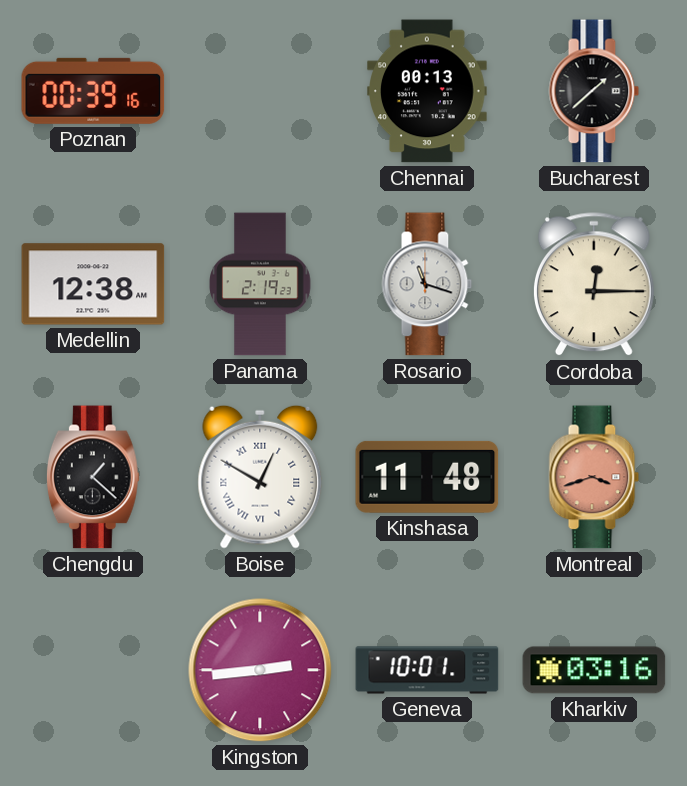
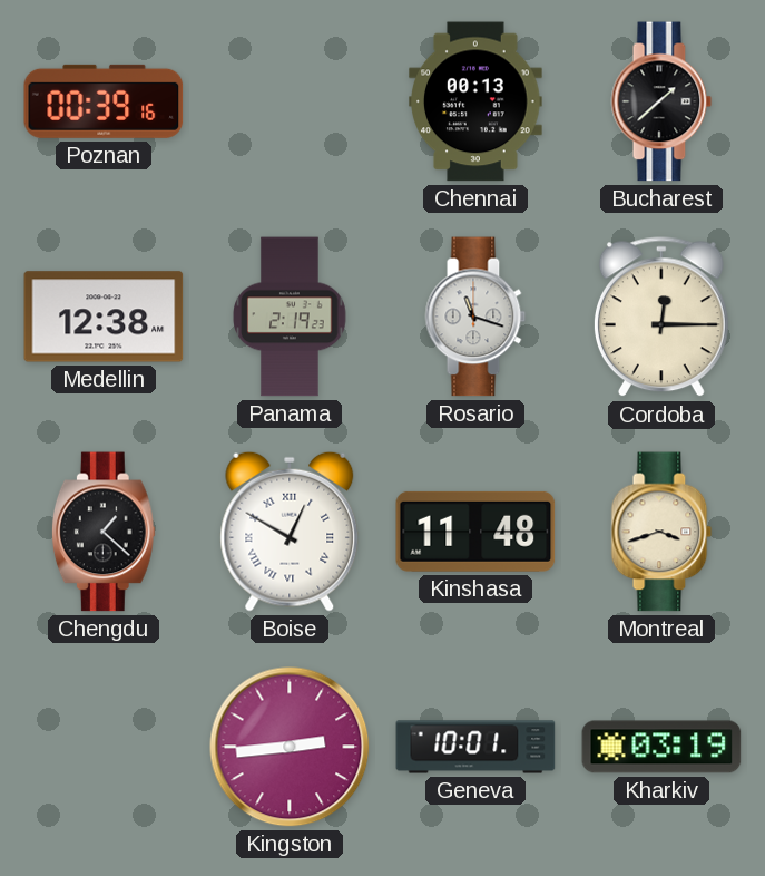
Montreal dial: salmon -> cream
Kharkiv: 03:16 -> 03:19
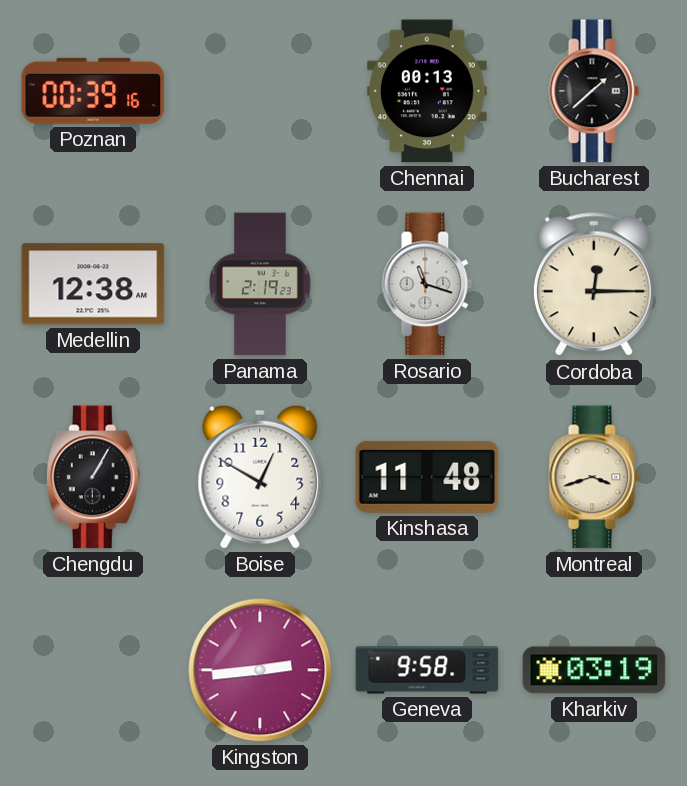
Chengdu: 1:22 -> 1:05
Boise numerals: Roman -> Arabic
Geneva: 10:01 -> 9:58
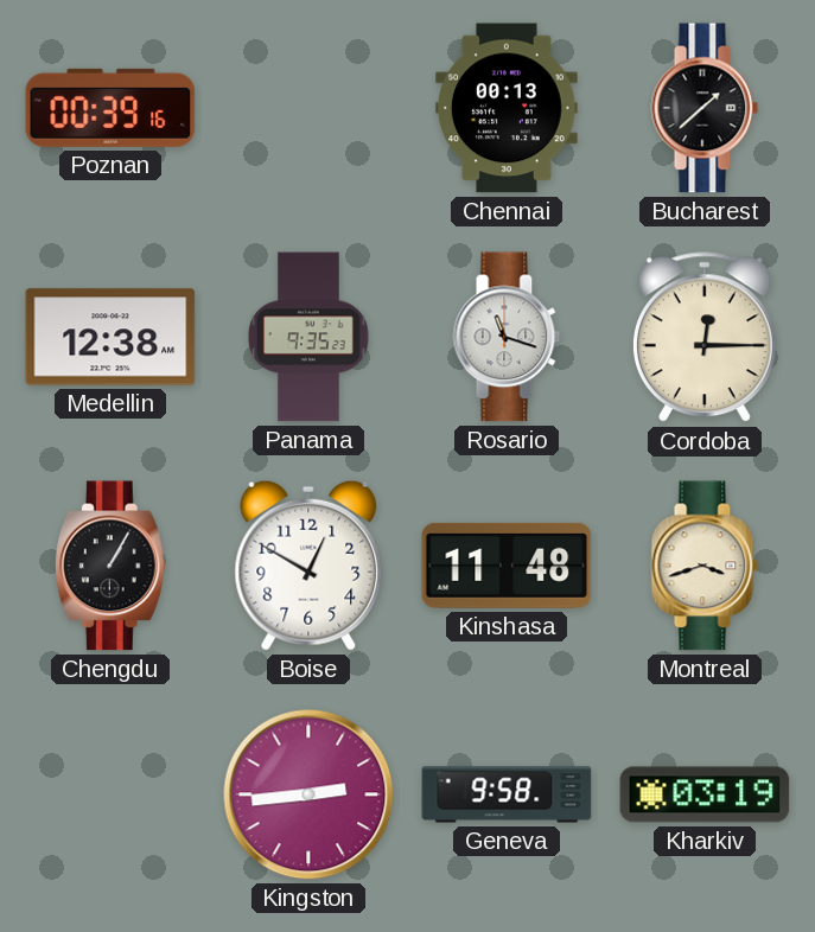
Panama: 2:19 -> 9:35
